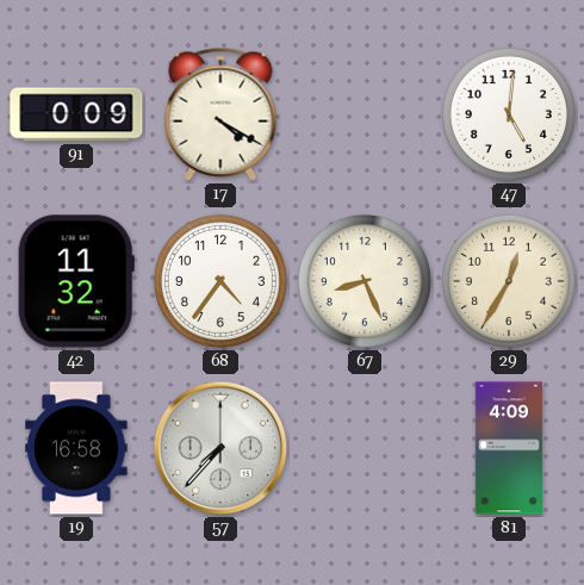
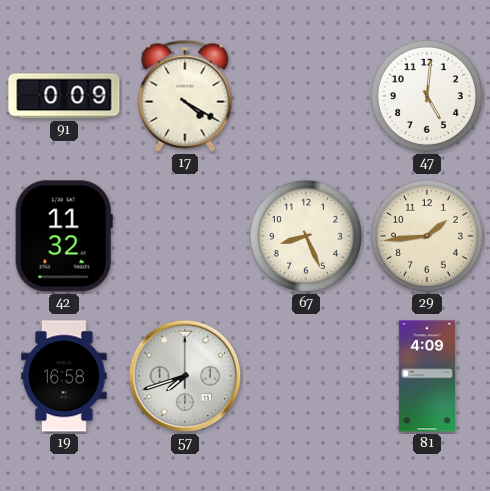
68: 4:36 -> none
29: 12:35 -> 1:44
57: 7:37 -> 7:42
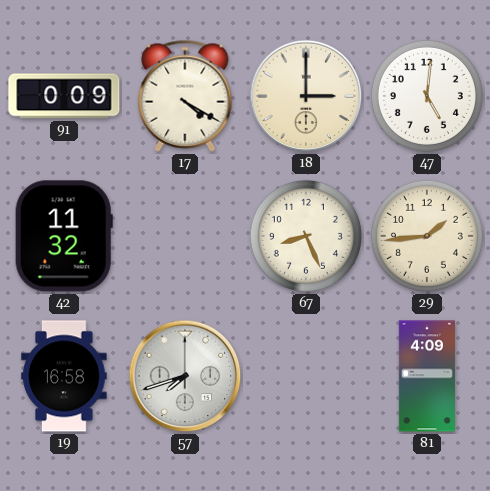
18: none -> 3:00
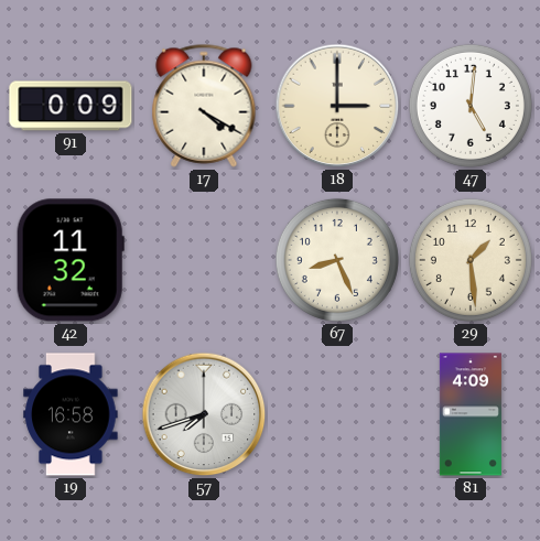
29: 1:44 -> 1:29
